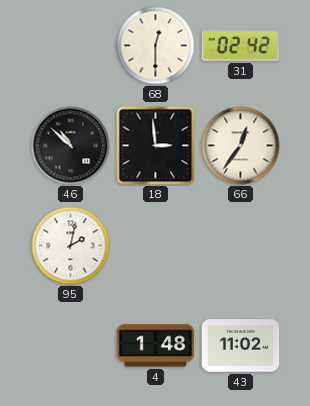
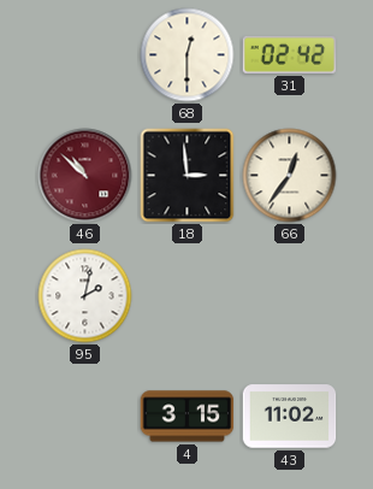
46 dial: black -> burgundy
4: 1:48 -> 3:15
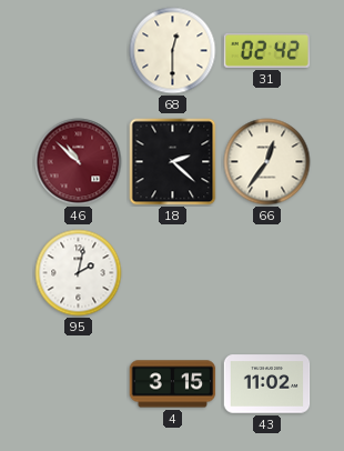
18: 2:59 -> 2:22
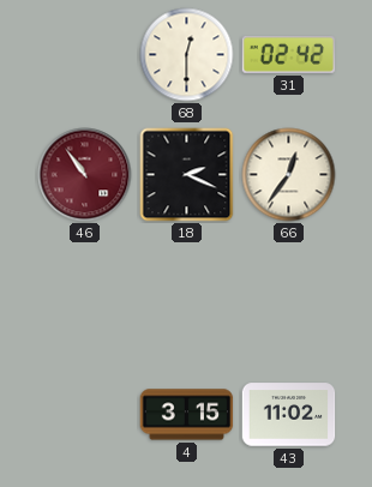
46: 10:52 -> 10:54
18: 2:22 -> 2:19
95: 2:02 -> none
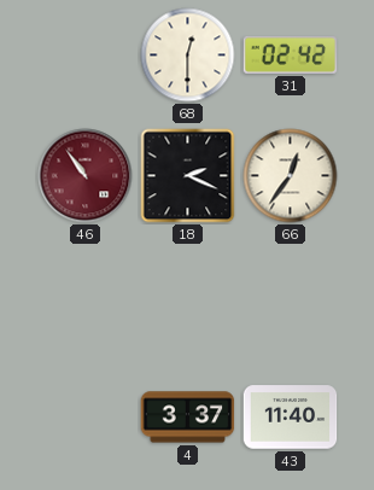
4: 3:15 -> 3:37
43: 11:02 -> 11:40
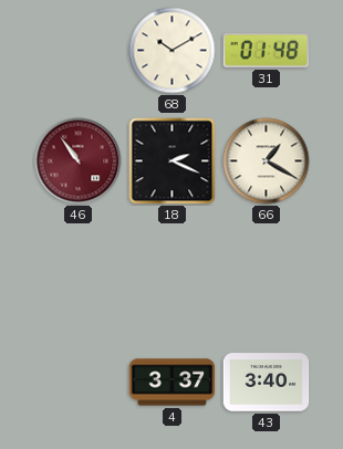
68: 12:30 -> 10:10
31: 02:42 -> 01:48
66: 12:36 -> 1:20
43: 11:40 -> 3:40
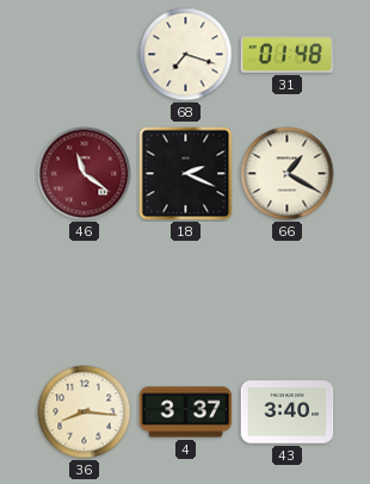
68: 10:10 -> 7:18
46: 10:54 -> 11:21
36: none -> 8:16
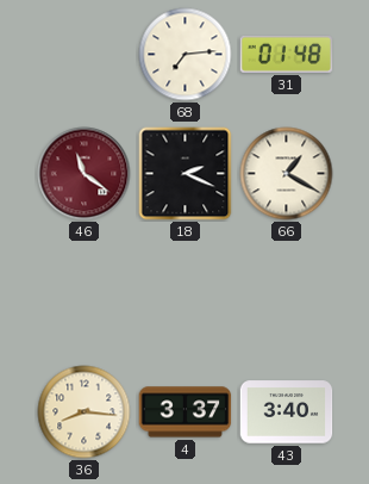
68: 7:18 -> 7:14
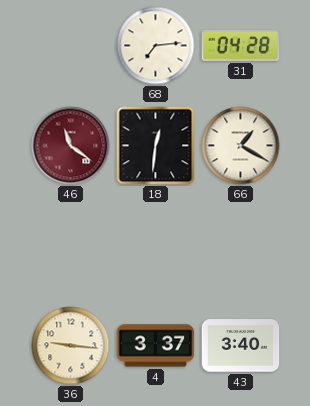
31: 01:48 -> 04:28
18: 2:19 -> 12:31
36: 8:16 -> 9:16
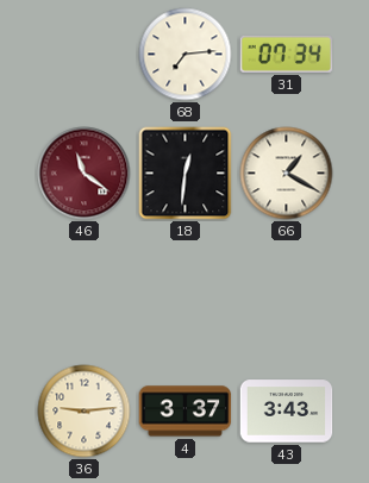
31: 04:28 -> 07:34
36: 9:16 -> 9:14
43: 3:40 -> 3:43
